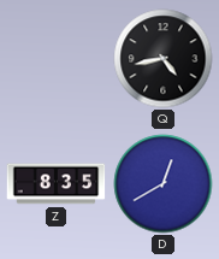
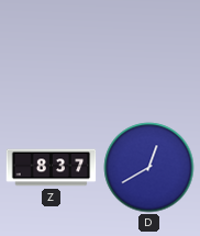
Q: 4:43 -> none
Z: 8:35 -> 8:37
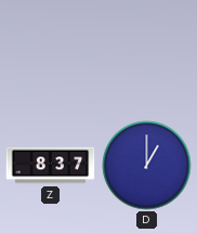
D: 12:40 -> 1:00
